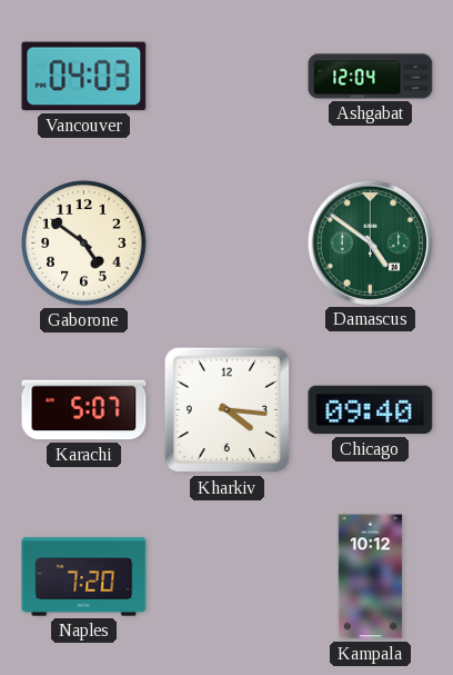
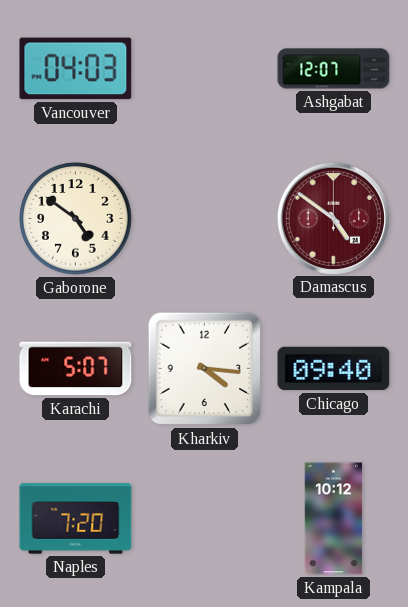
Ashgabat: 12:04 -> 12:07
Damascus dial: green -> burgundy
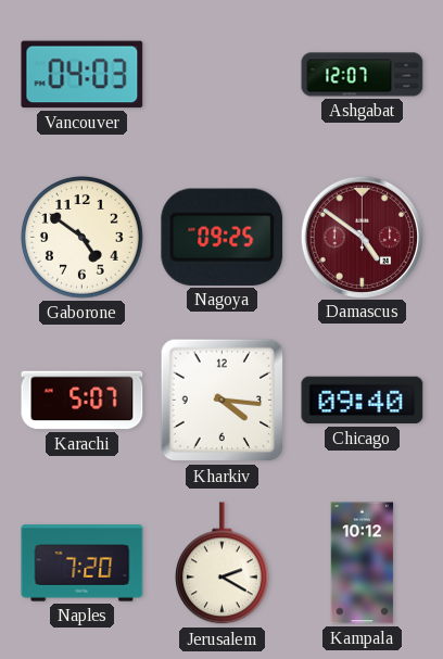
Nagoya: none -> 09:25
Jerusalem: none -> 2:20
